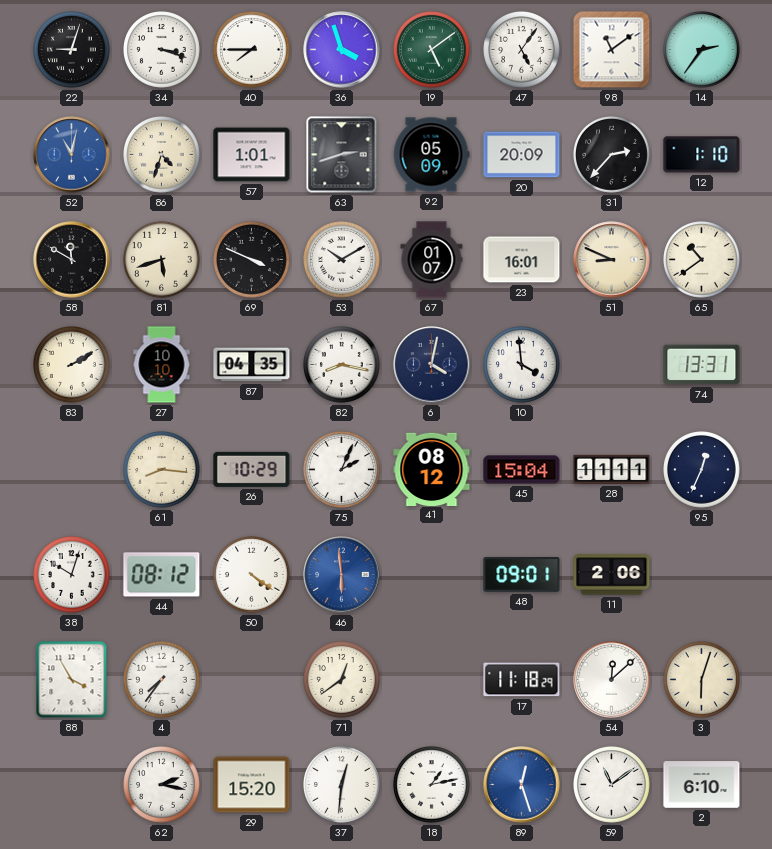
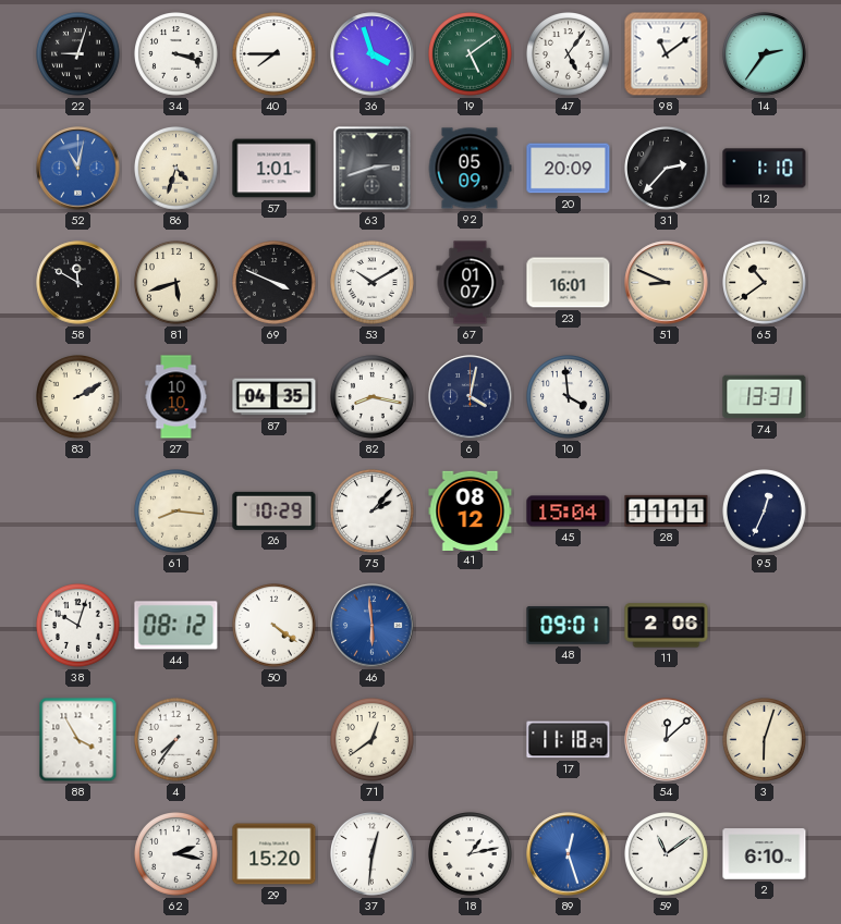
75: 2:04 -> 2:07
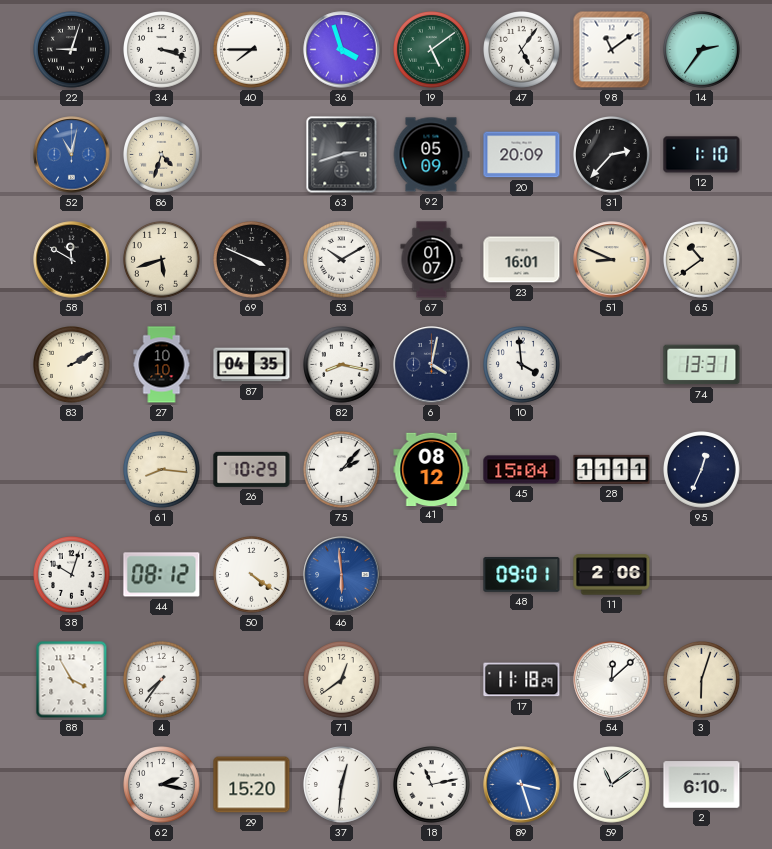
57: 1:01 -> none
18: 1:13 -> 11:13
89: 12:27 -> 3:27
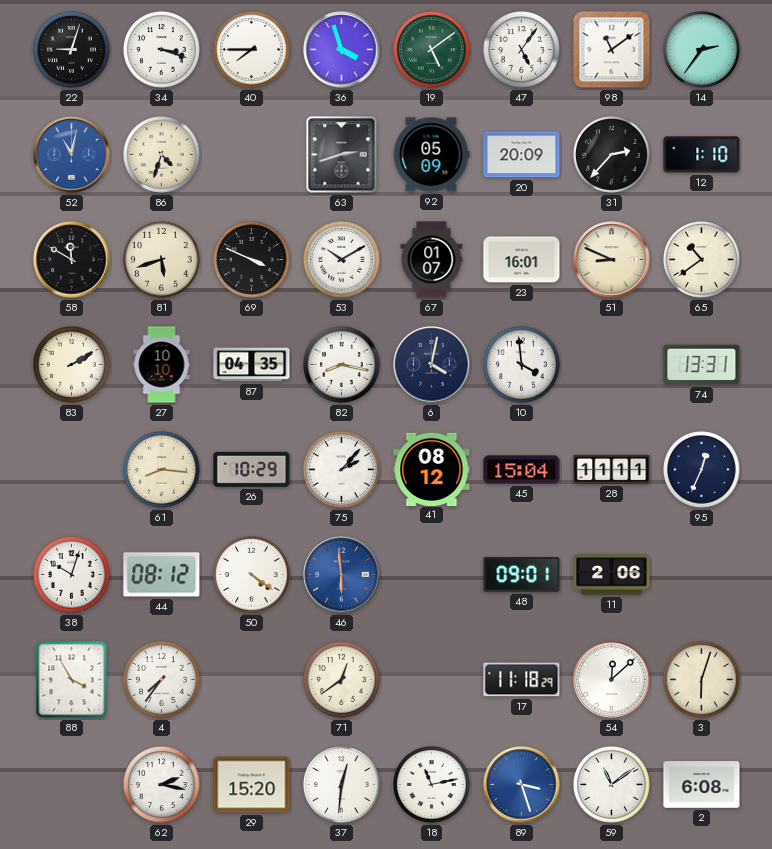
2: 6:10 -> 6:08
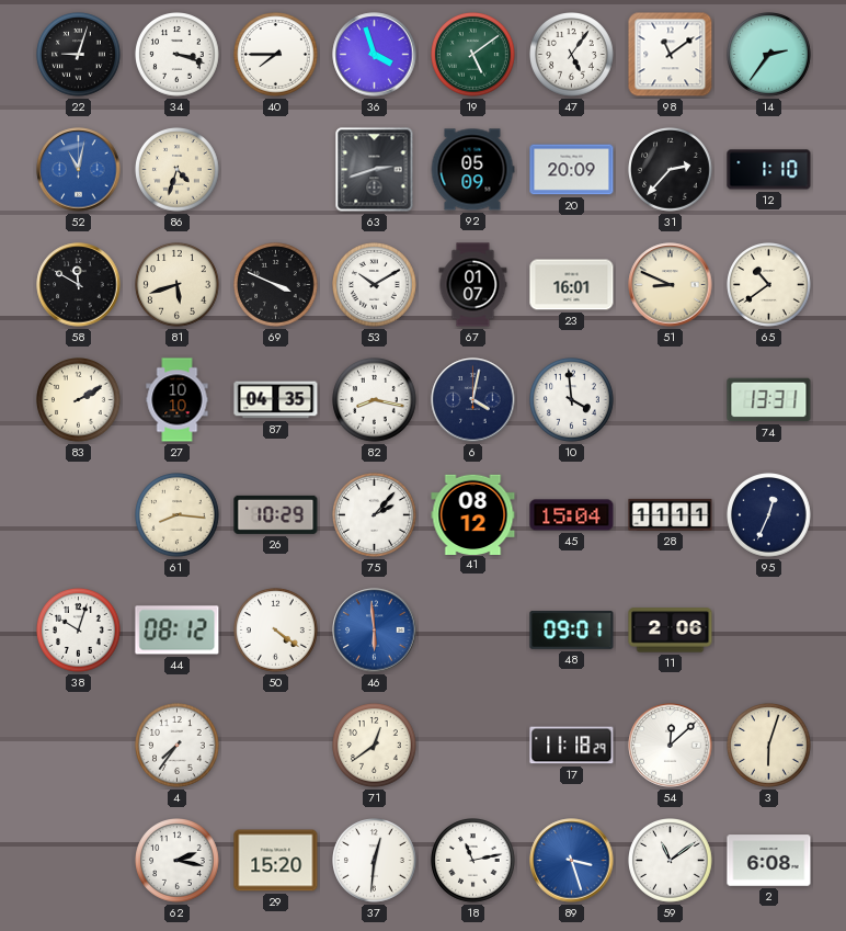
88: 3:55 -> none
